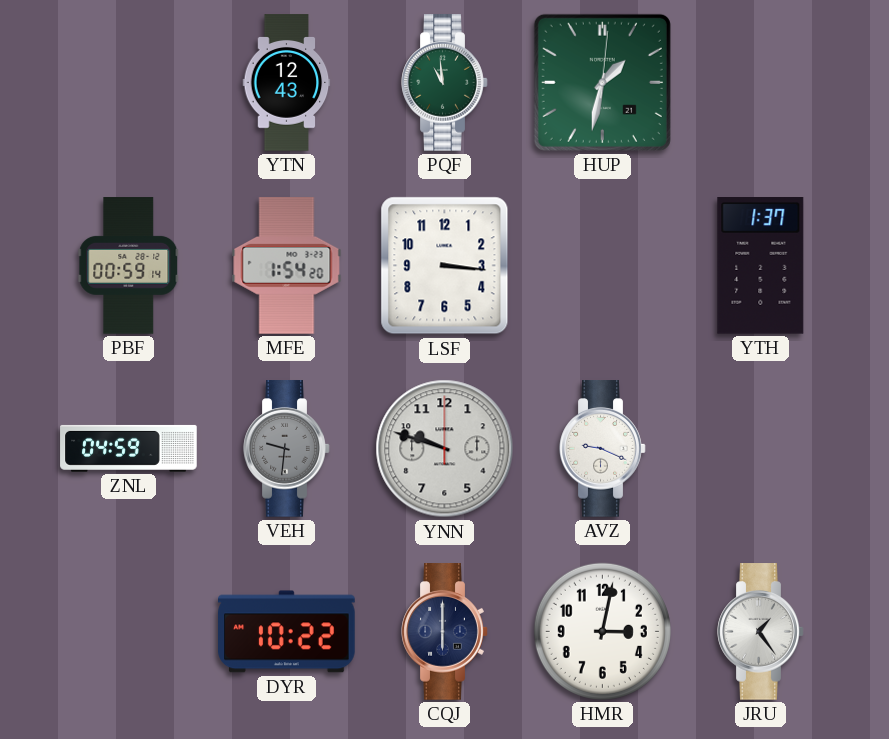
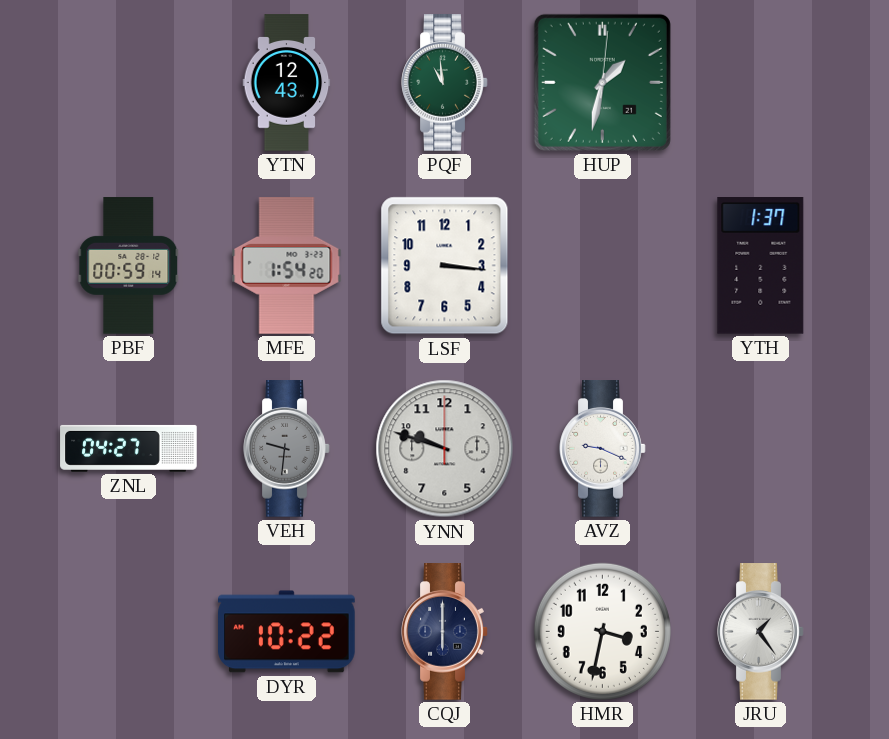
ZNL: 04:59 -> 04:27
HMR: 3:02 -> 3:32
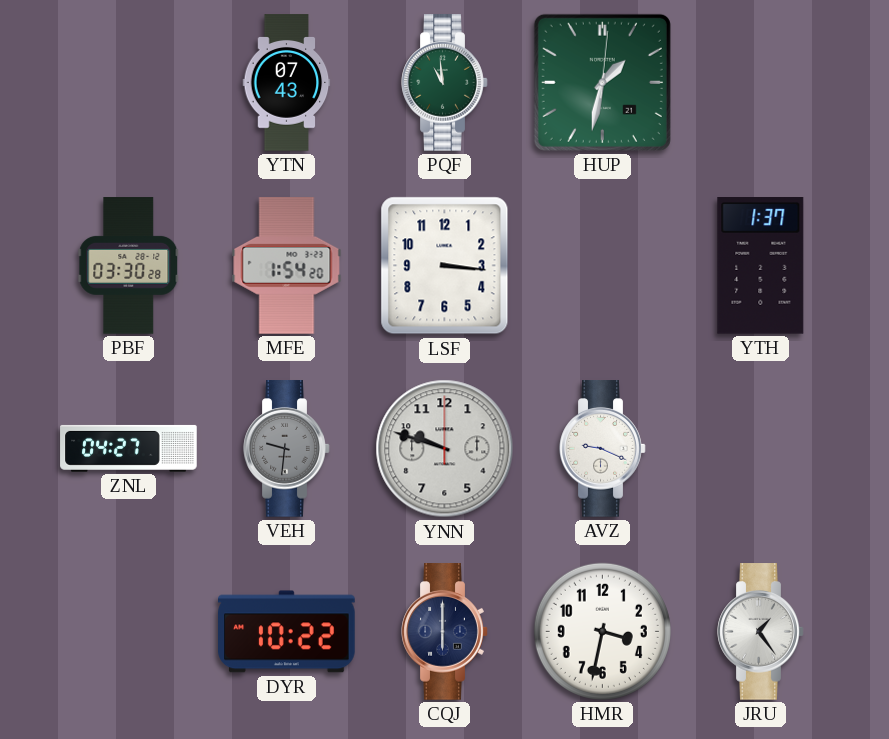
YTN: 12:43 -> 07:43
PBF: 00:59 -> 03:30
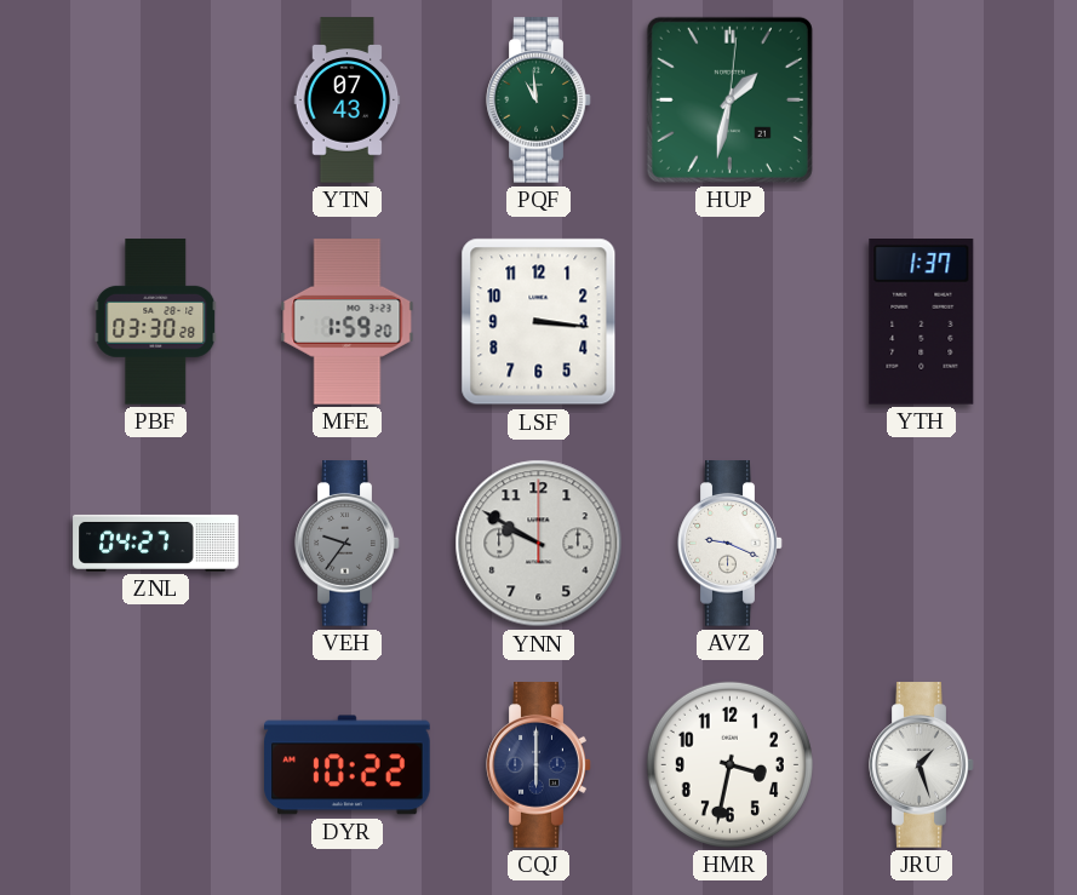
MFE: 1:54 -> 1:59
VEH: 9:31 -> 9:36
YNN: 9:48 -> 9:50
JRU: 1:24 -> 1:27
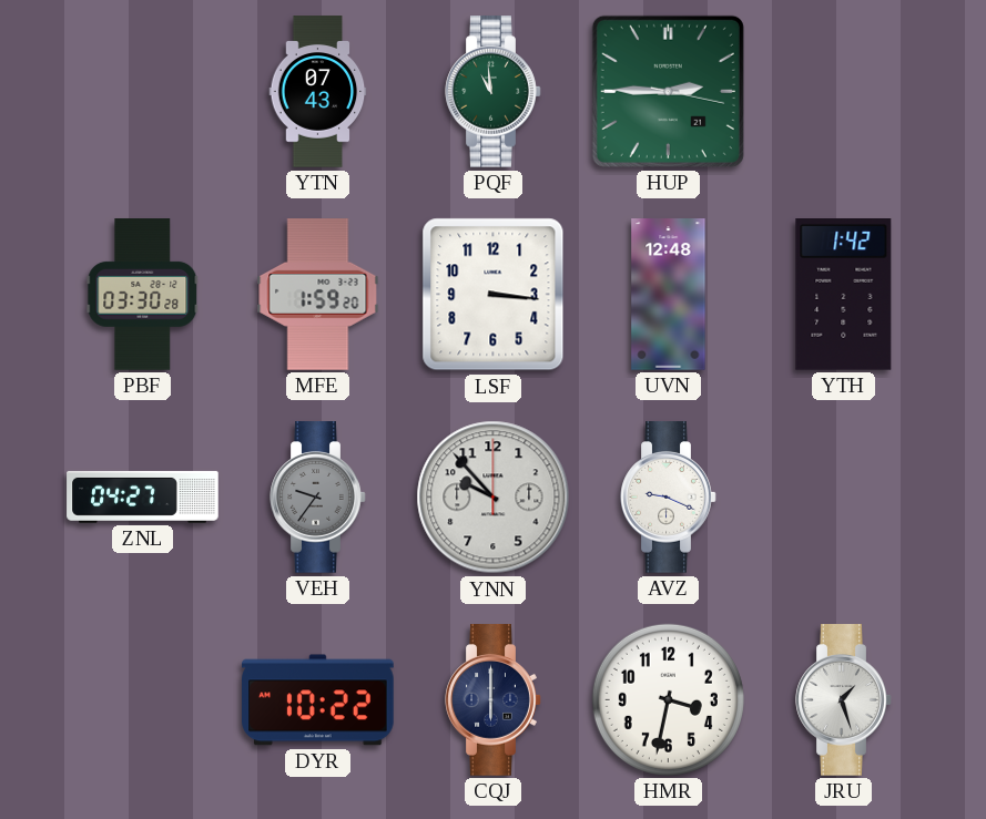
HUP: 1:32 -> 2:45
UVN: none -> 12:48
YTH: 1:37 -> 1:42
YNN: 9:50 -> 9:53
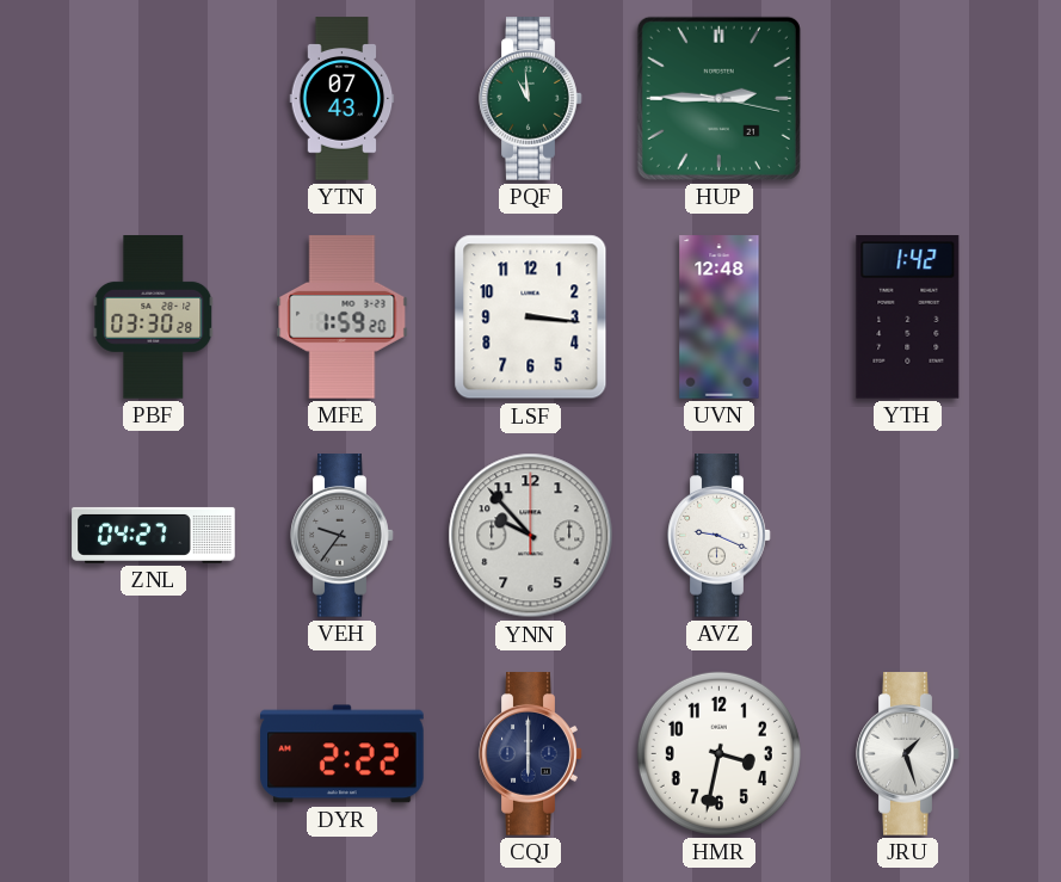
DYR: 10:22 -> 2:22
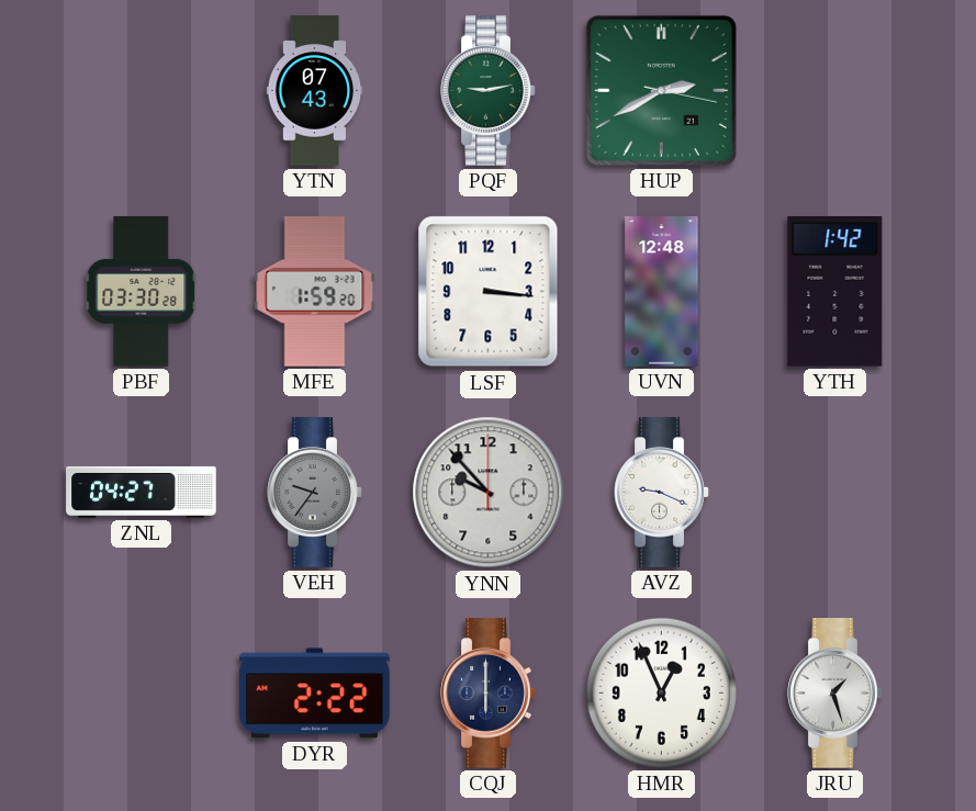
PQF: 10:59 -> 9:13
HUP: 2:45 -> 2:40
HMR: 3:32 -> 12:56
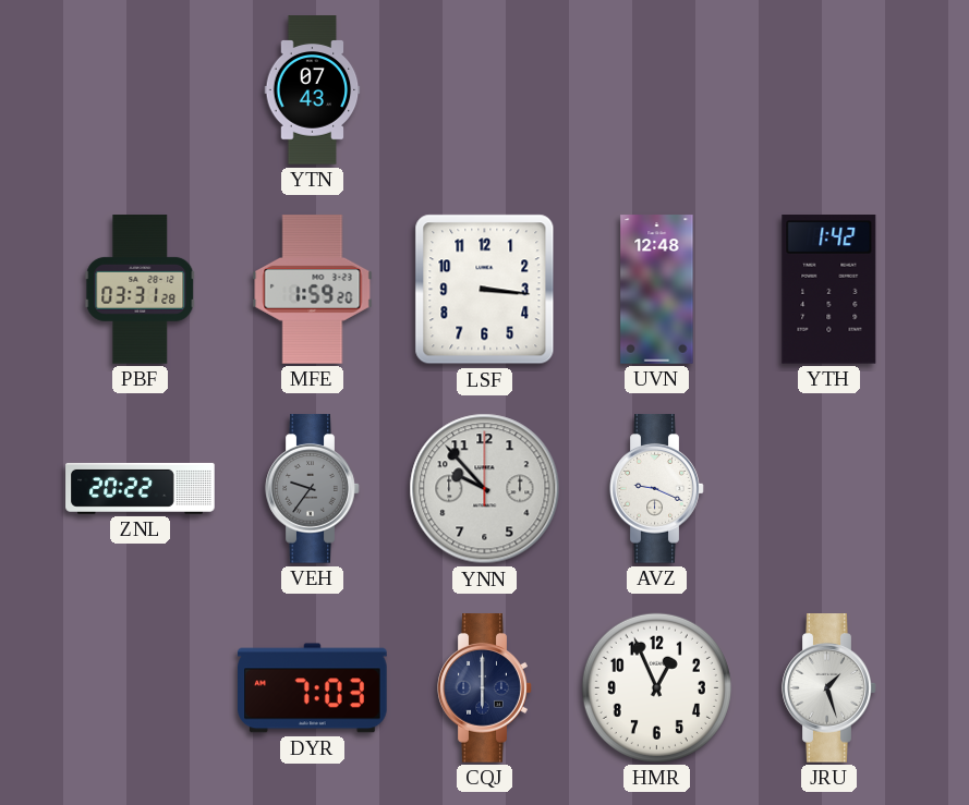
PQF: 9:13 -> none
HUP: 2:40 -> none
PBF: 03:30 -> 03:31
ZNL: 04:27 -> 20:22
DYR: 2:22 -> 7:03
